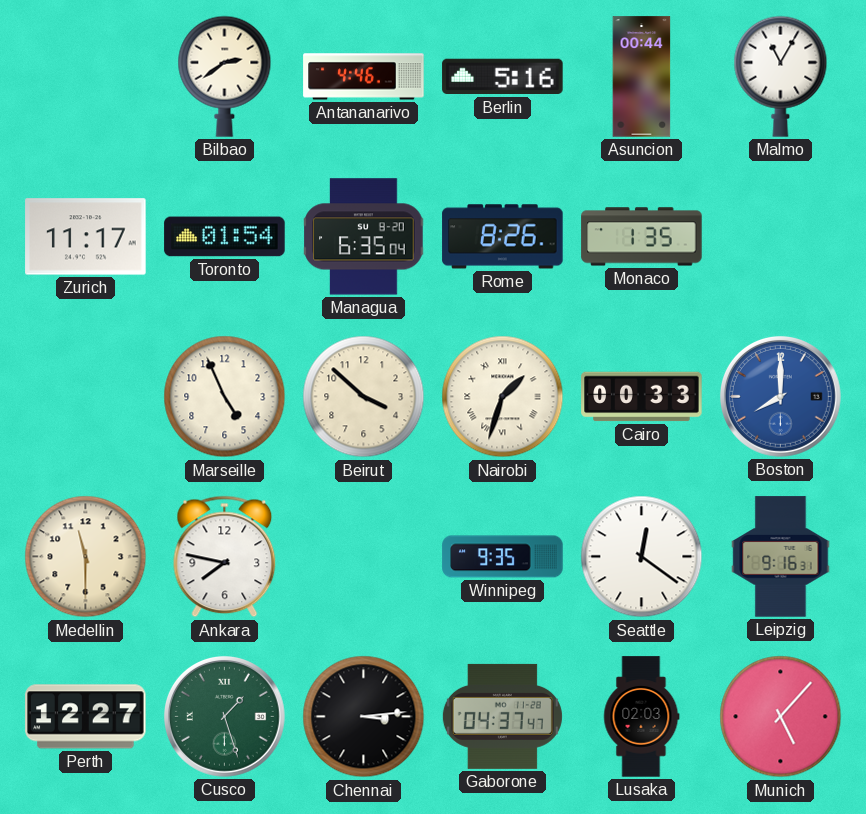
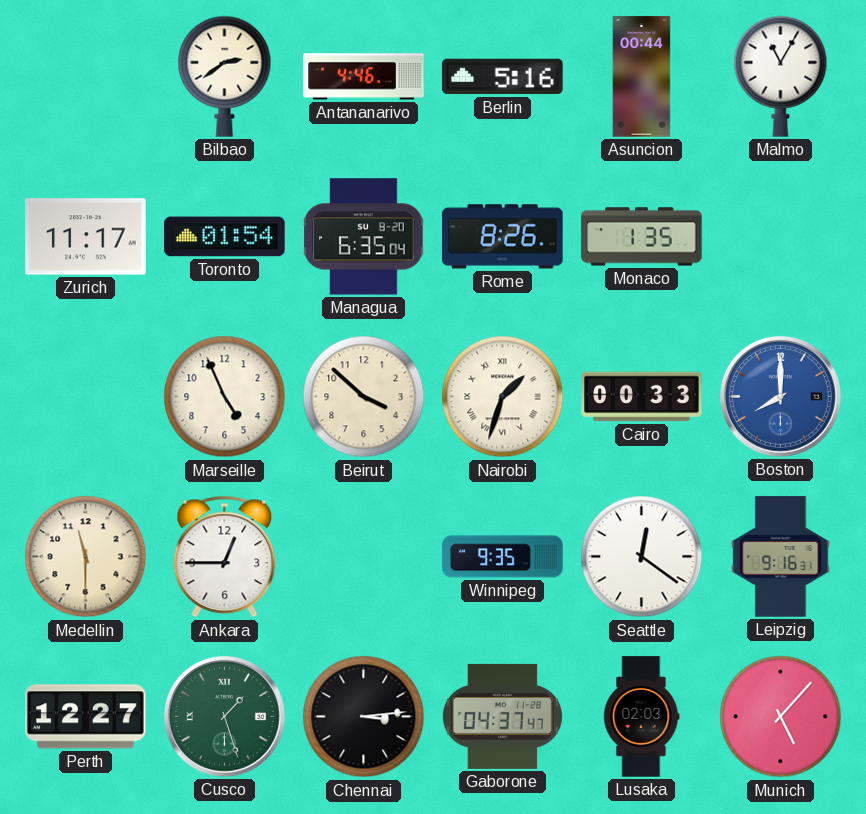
Ankara: 7:47 -> 12:45
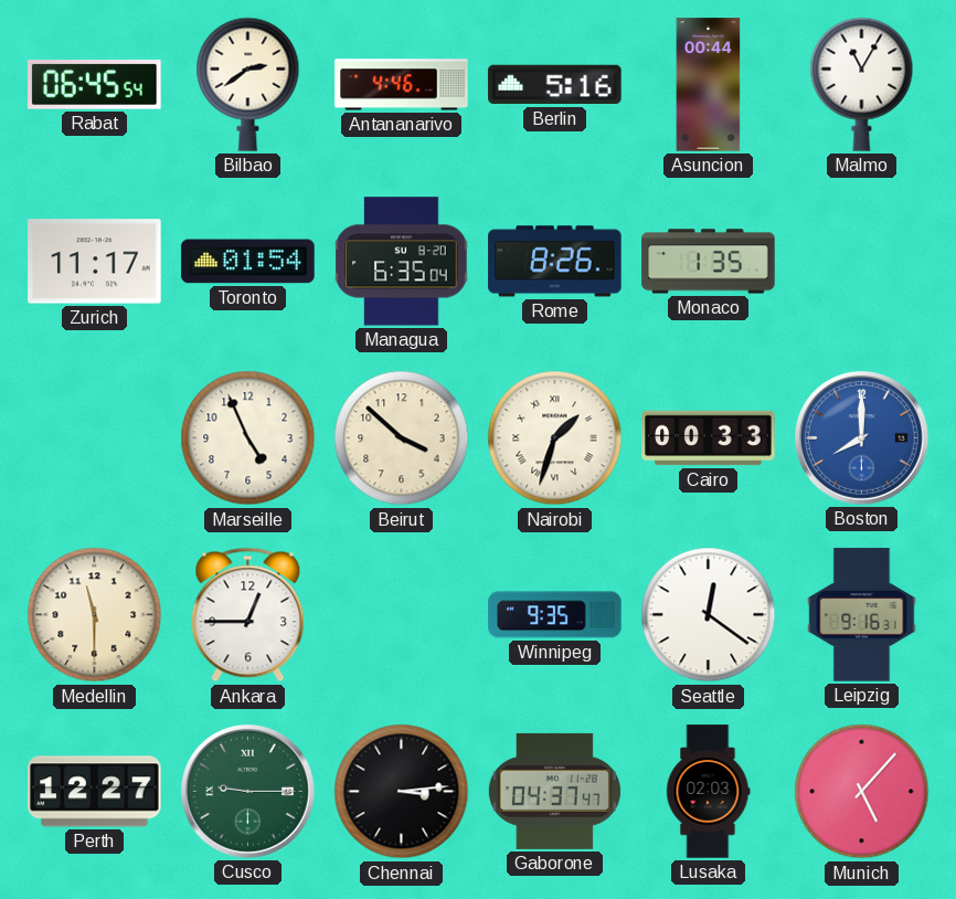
Rabat: none -> 06:45
Cusco: 1:27 -> 9:15
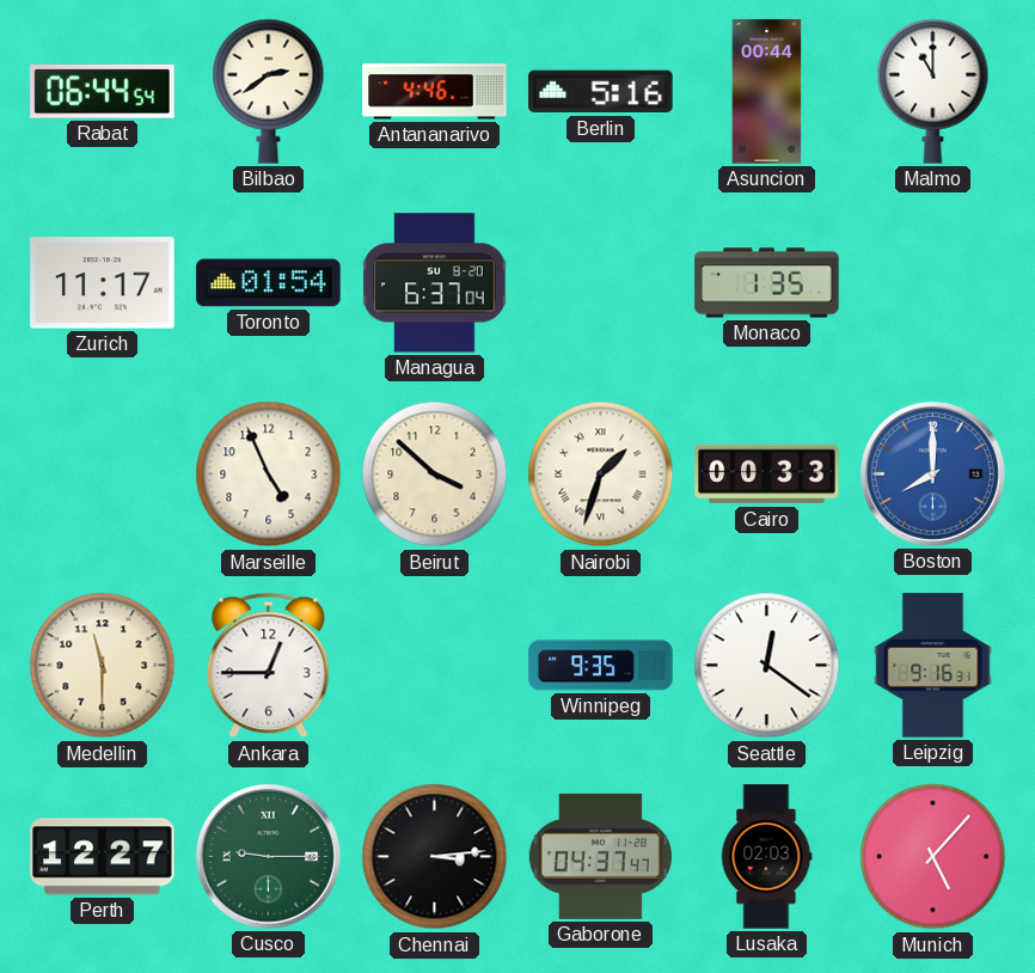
Rabat: 06:45 -> 06:44
Malmo: 11:05 -> 11:00
Managua: 6:35 -> 6:37
Rome: 8:26 -> none
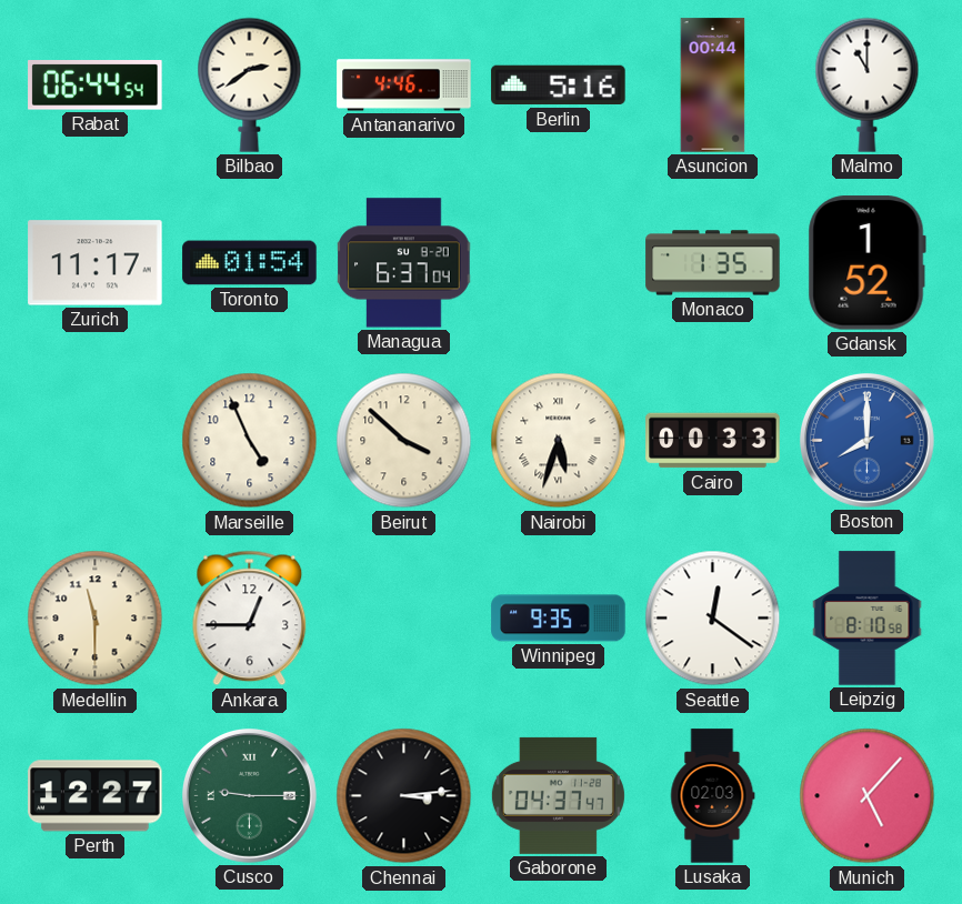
Gdansk: none -> 1:52
Nairobi: 1:33 -> 5:33
Leipzig: 9:16 -> 8:10
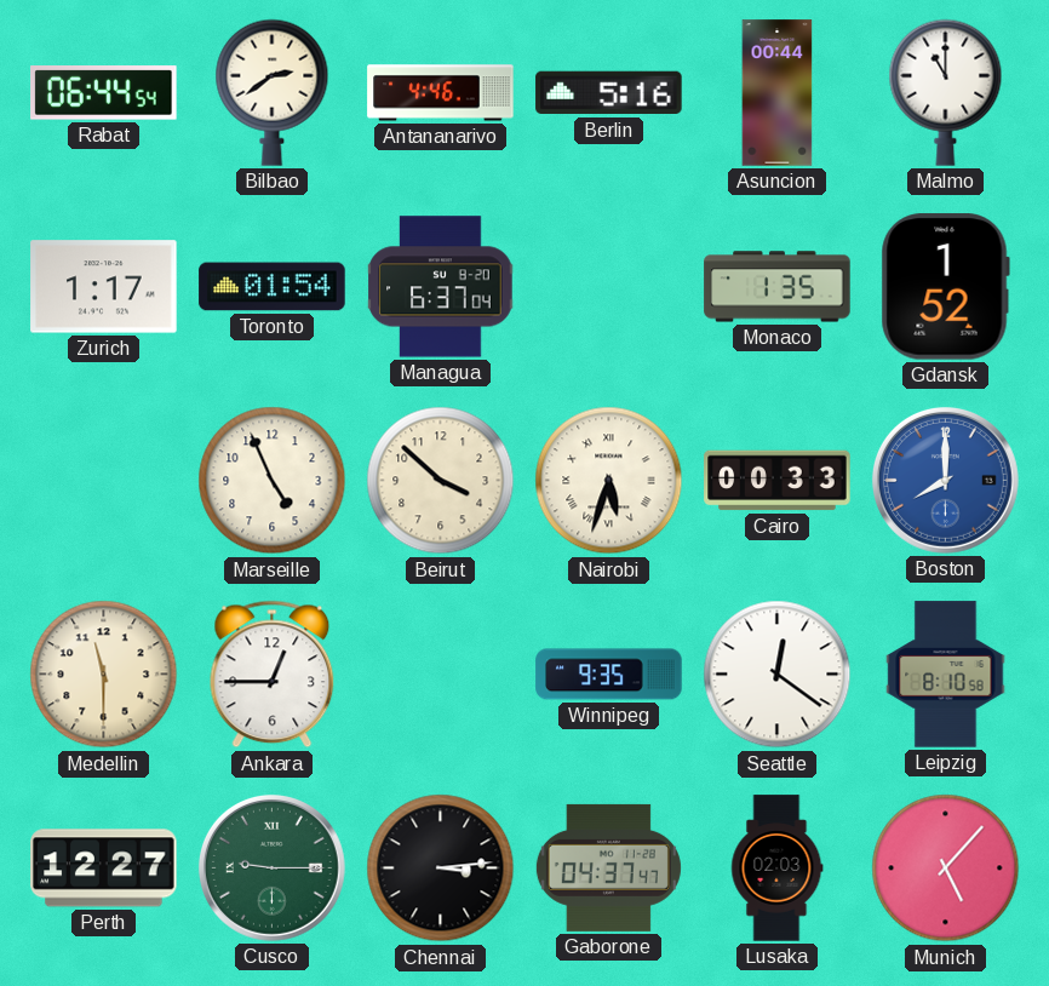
Zurich: 11:17 -> 1:17
